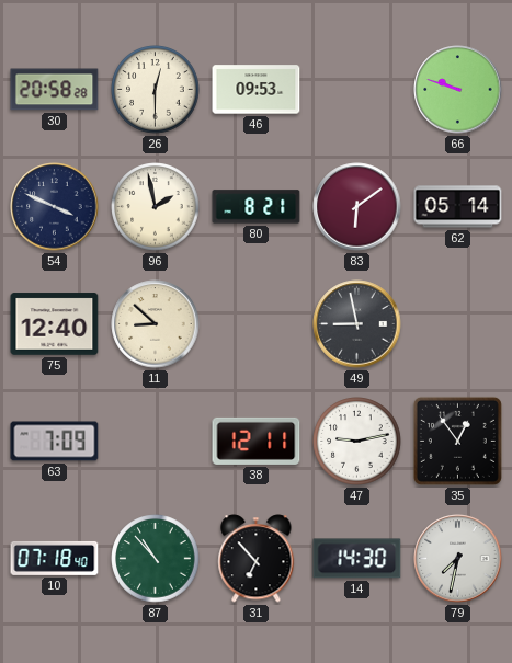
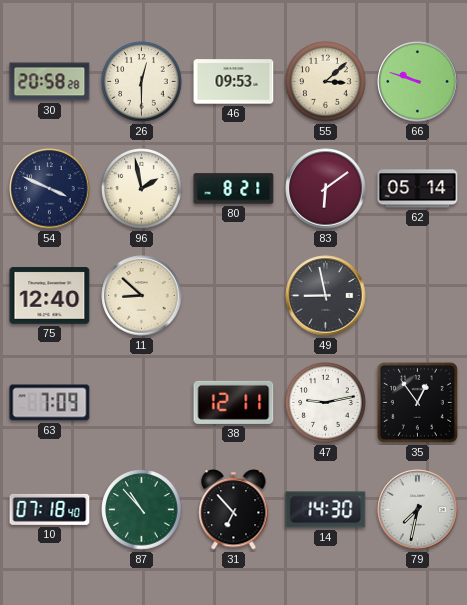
55: none -> 3:08
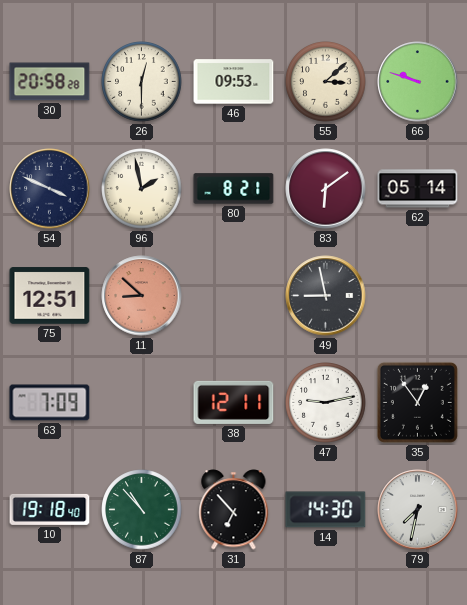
75: 12:40 -> 12:51
11 dial: cream -> salmon
10: 07:18 -> 19:18
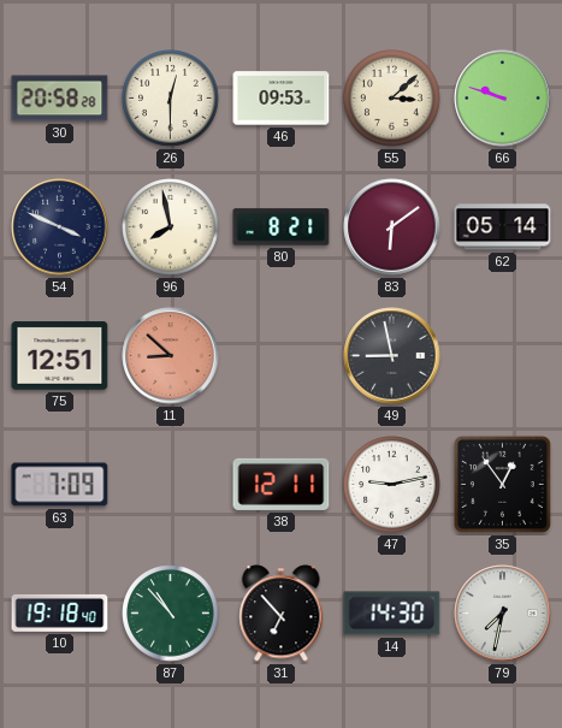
96: 1:58 -> 7:58
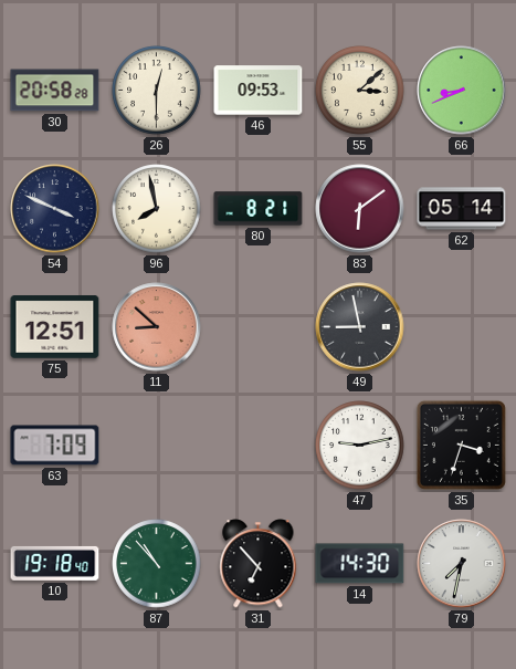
66: 9:48 -> 8:41
38: 12:11 -> none
35: 12:54 -> 3:33
